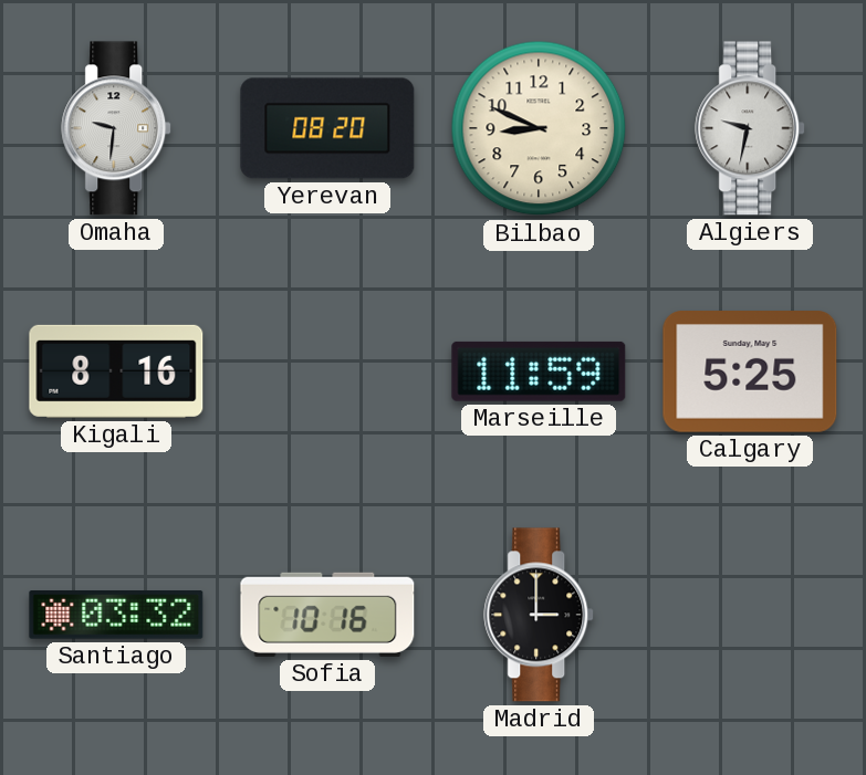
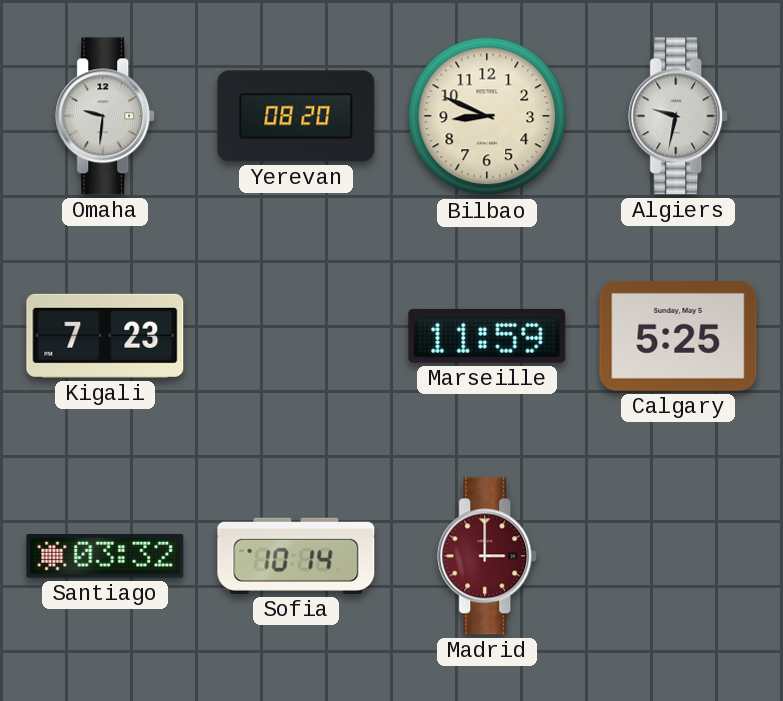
Kigali: 8:16 -> 7:23
Sofia: 10:16 -> 10:14
Madrid dial: black -> burgundy
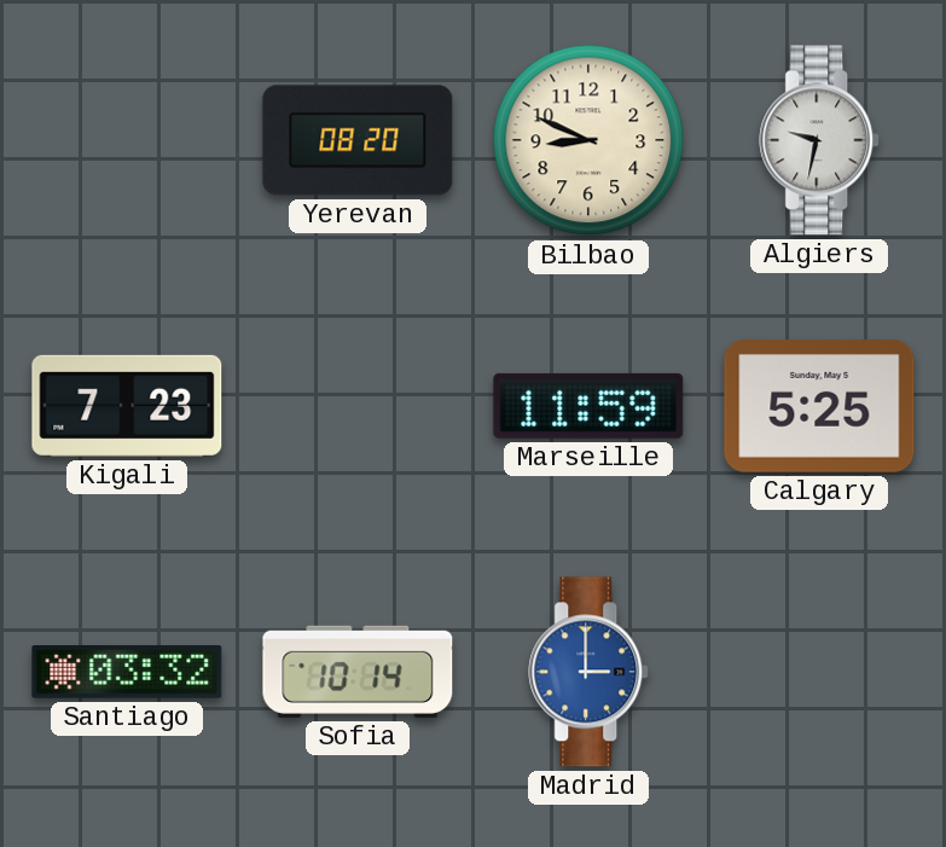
Omaha: 9:31 -> none
Madrid dial: burgundy -> blue
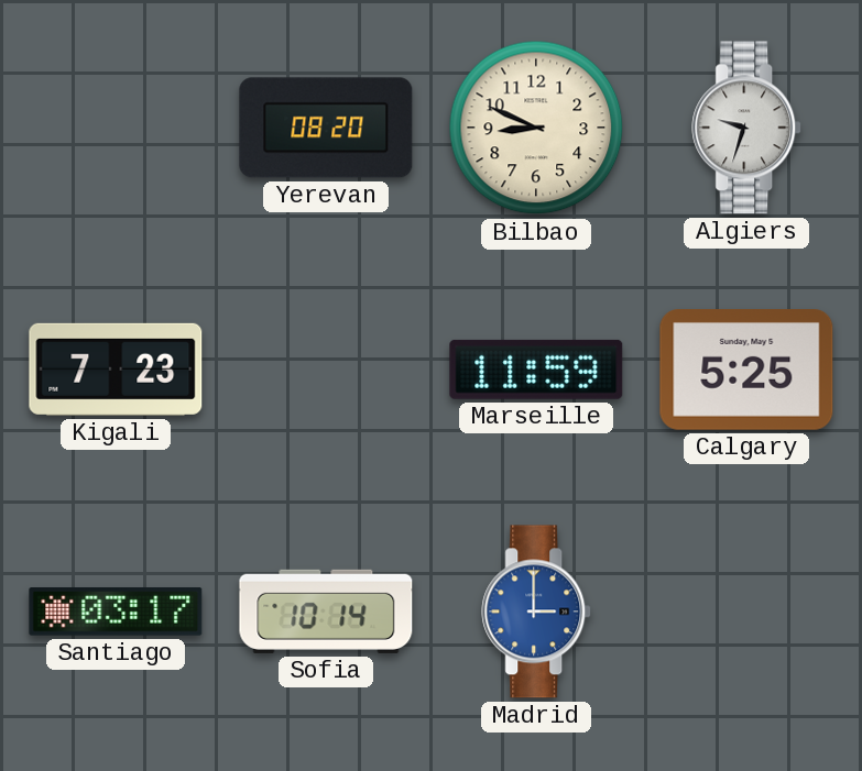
Algiers: 9:32 -> 9:33
Santiago: 03:32 -> 03:17
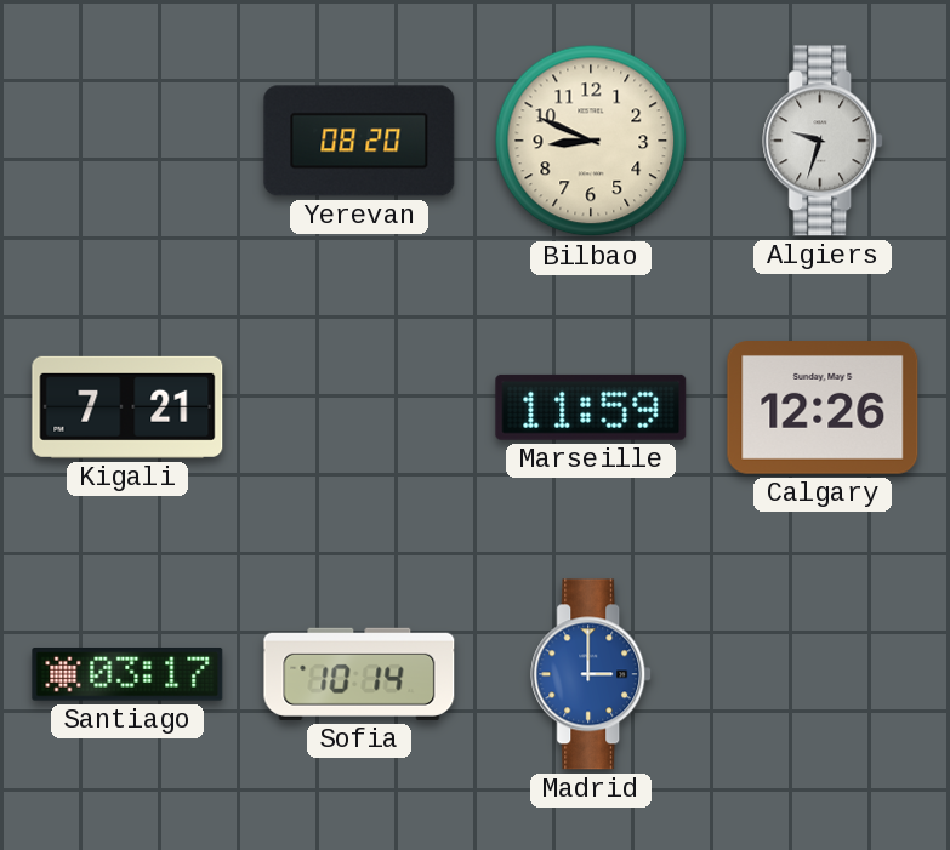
Kigali: 7:23 -> 7:21
Calgary: 5:25 -> 12:26
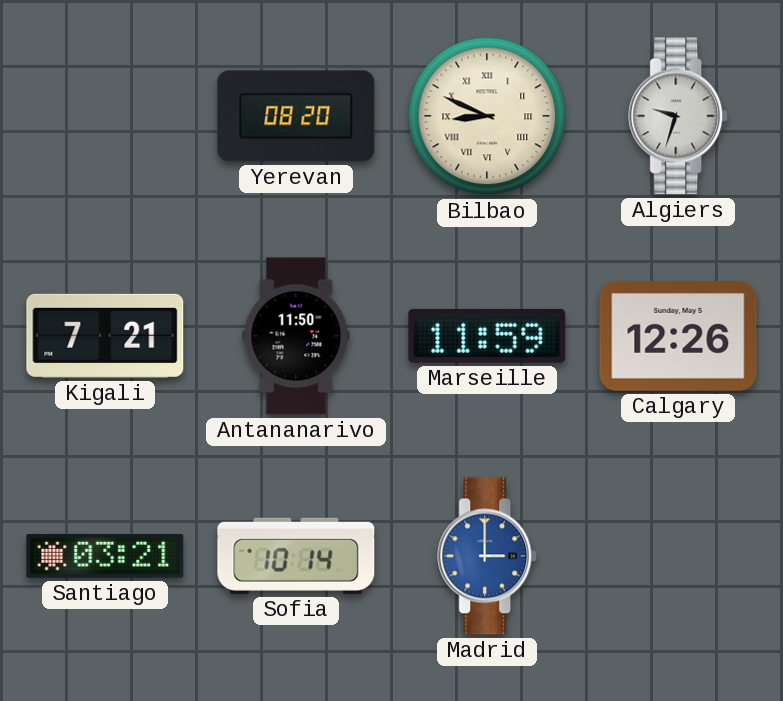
Bilbao numerals: Arabic -> Roman
Antananarivo: none -> 11:50
Santiago: 03:17 -> 03:21
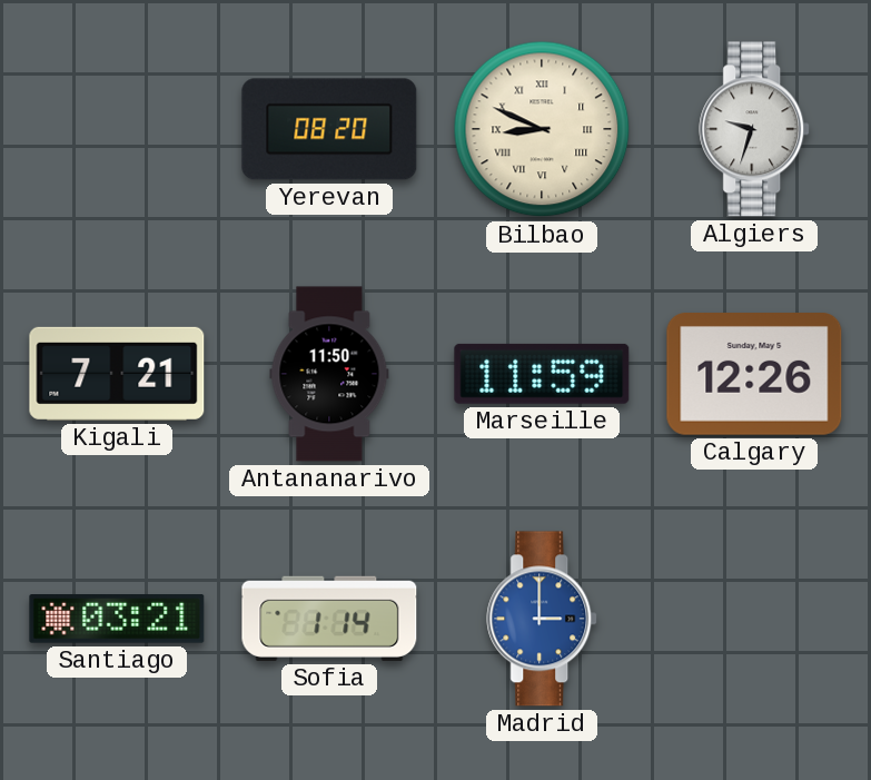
Sofia: 10:14 -> 1:14
